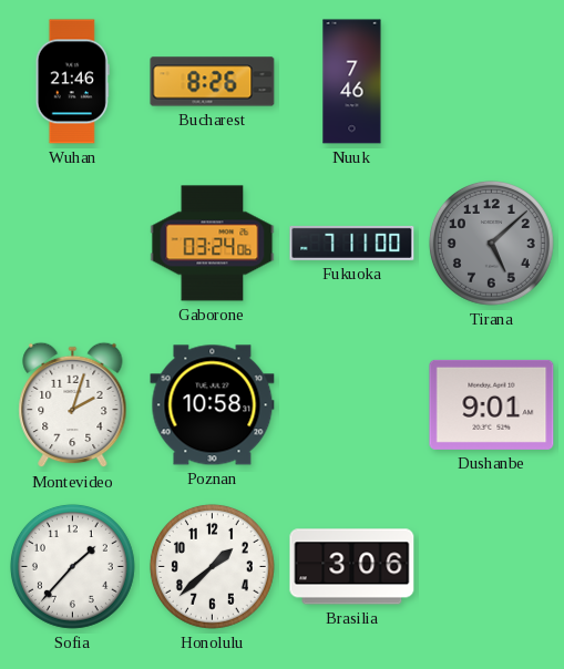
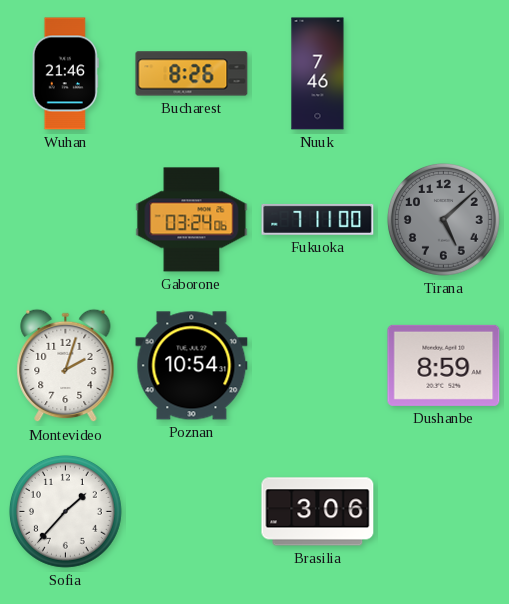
Poznan: 10:58 -> 10:54
Dushanbe: 9:01 -> 8:59
Honolulu: 1:38 -> none
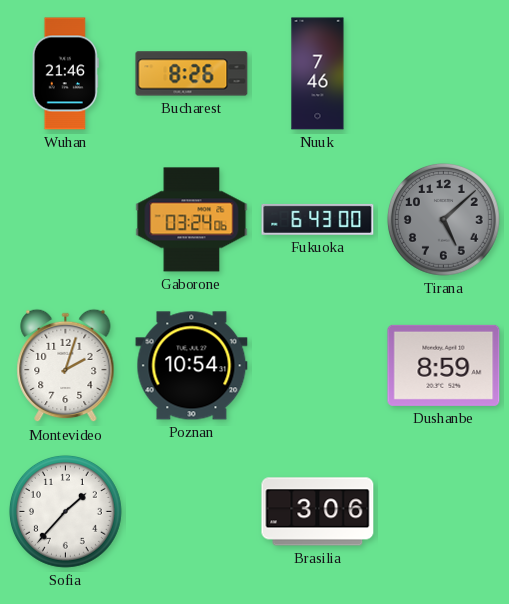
Fukuoka: 7:11 -> 6:43
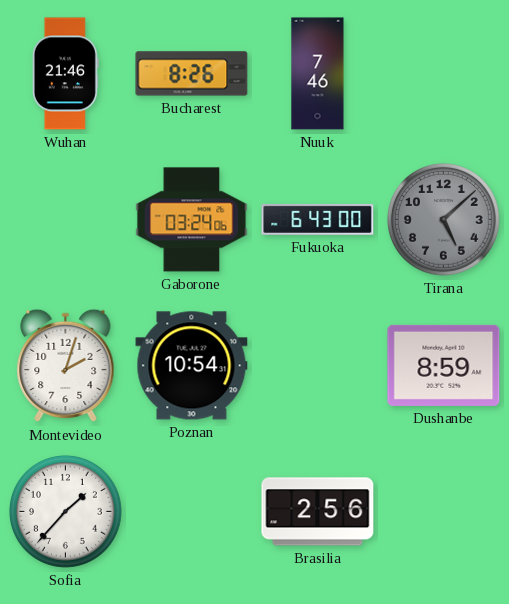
Brasilia: 3:06 -> 2:56
